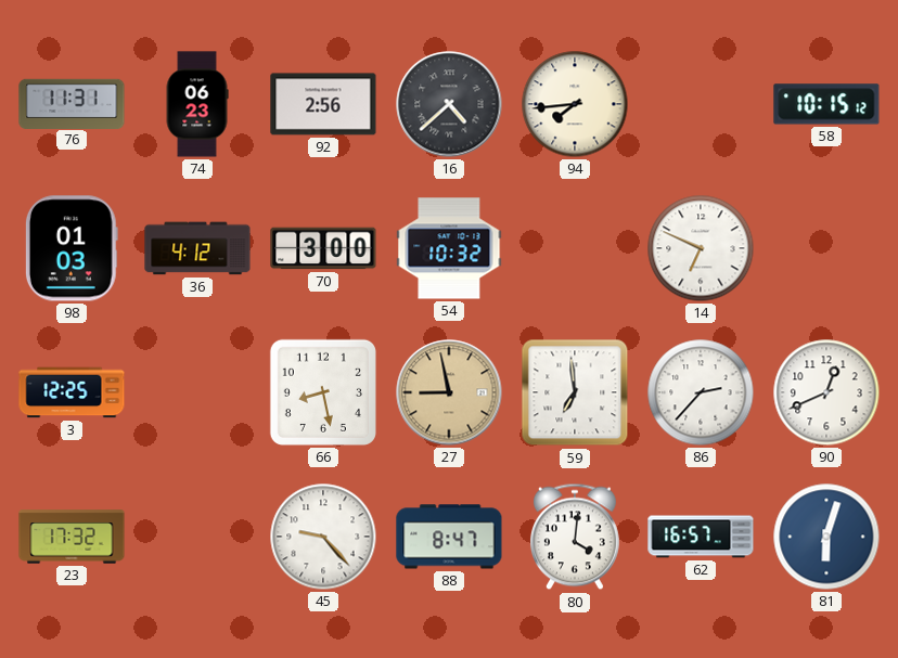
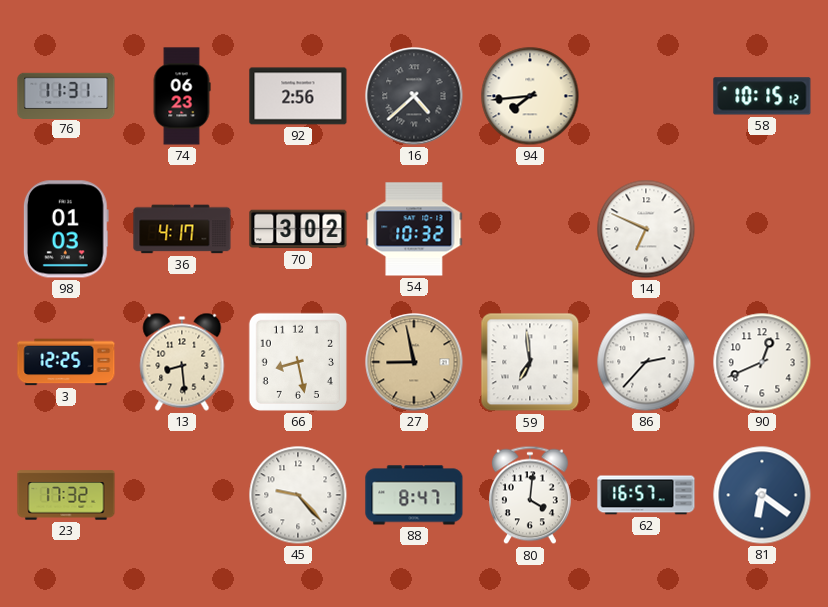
36: 4:12 -> 4:17
70: 3:00 -> 3:02
13: none -> 8:29
81: 6:03 -> 6:21
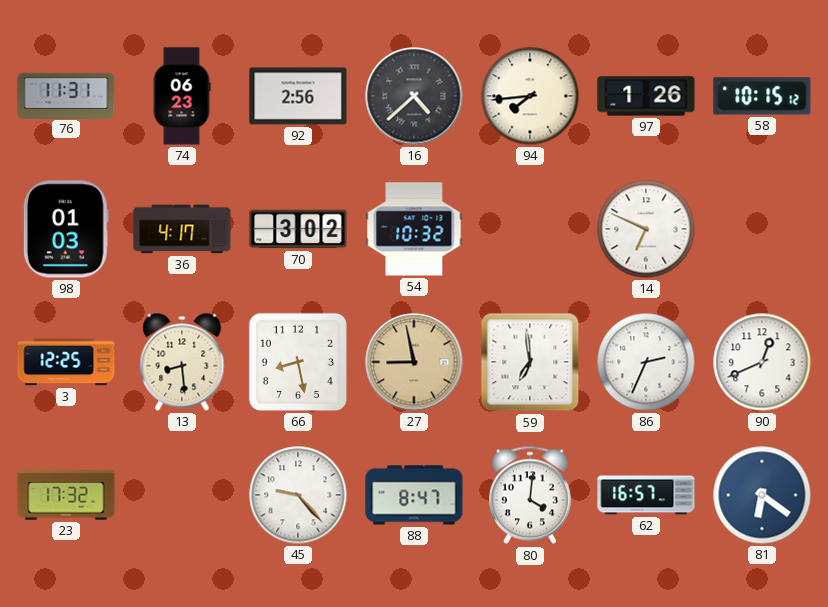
97: none -> 1:26
86: 2:37 -> 2:34
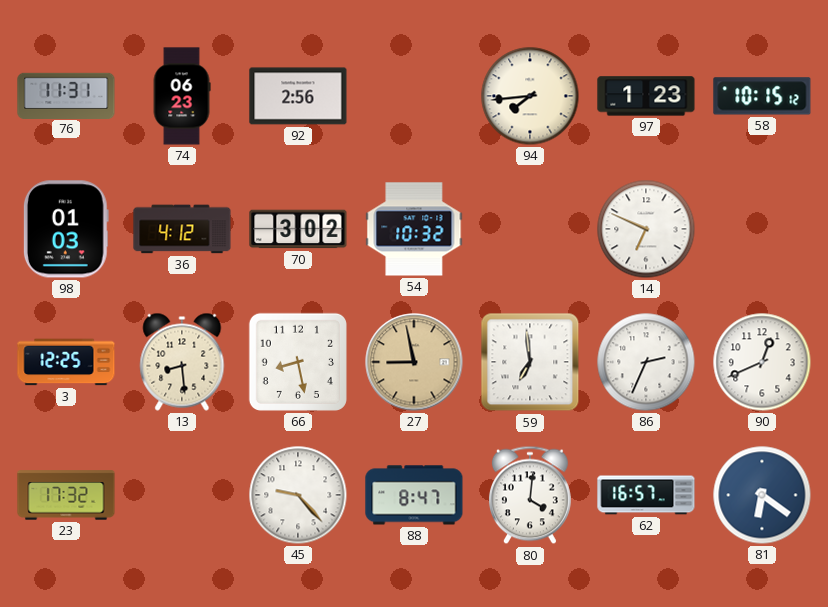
16: 4:38 -> none
97: 1:26 -> 1:23
36: 4:17 -> 4:12
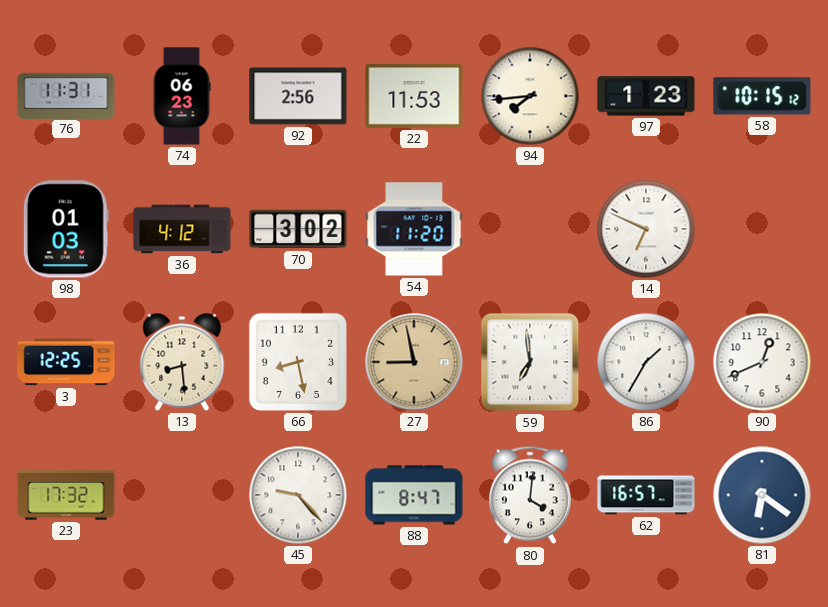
22: none -> 11:53
54: 10:32 -> 11:20
86: 2:34 -> 1:35
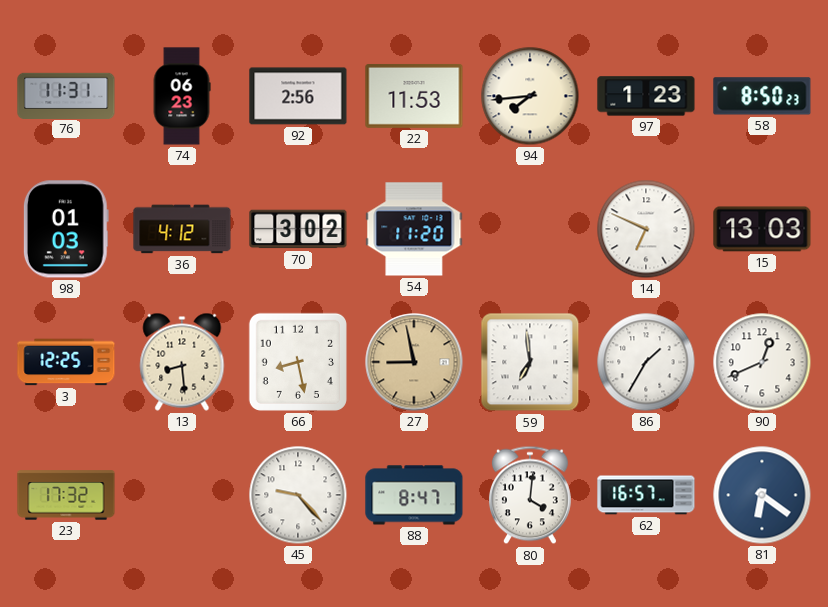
58: 10:15 -> 8:50
15: none -> 13:03
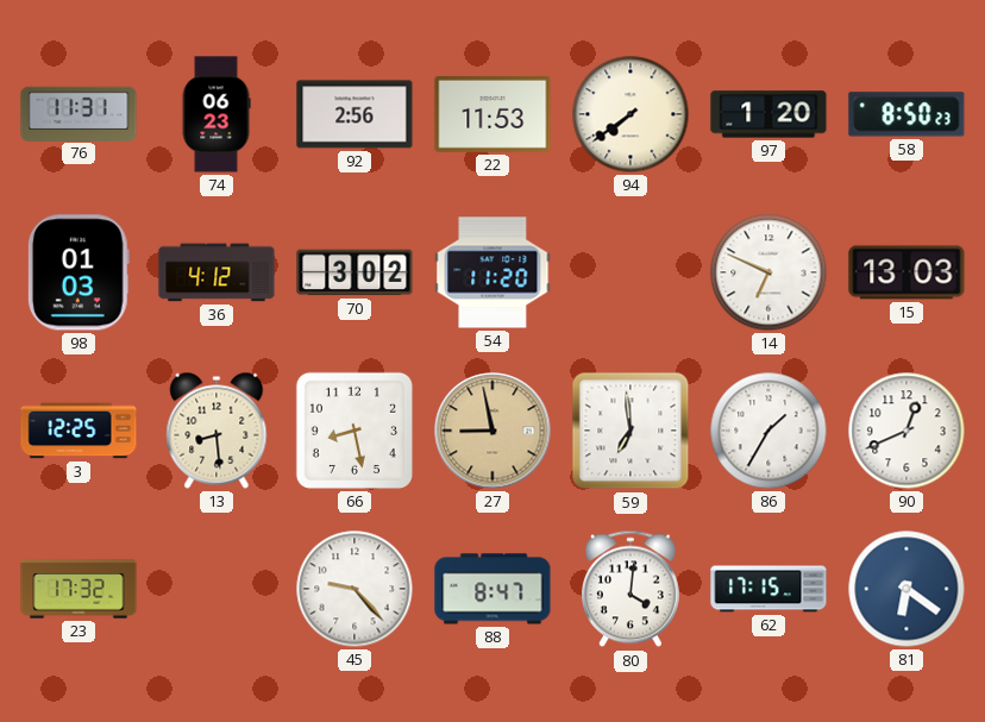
94: 7:44 -> 7:39
97: 1:23 -> 1:20
62: 16:57 -> 17:15
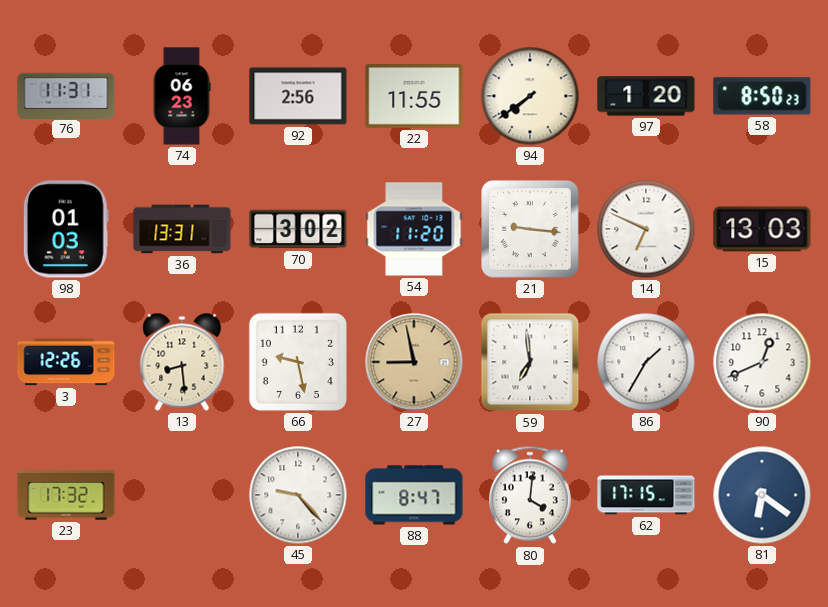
22: 11:53 -> 11:55
36: 4:12 -> 13:31
21: none -> 9:16
3: 12:25 -> 12:26
66: 8:28 -> 9:28
